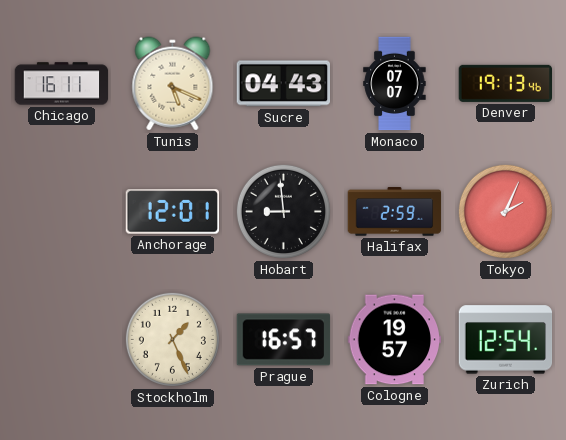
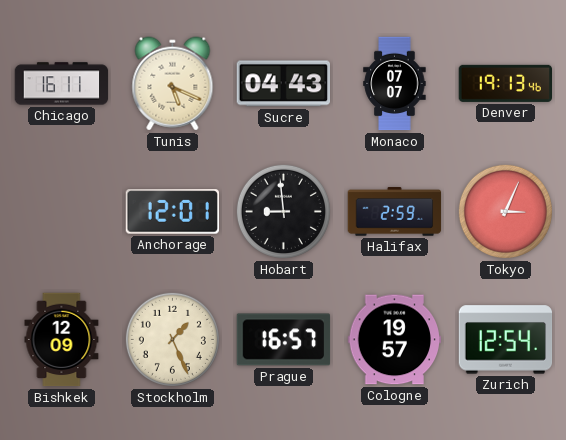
Tokyo: 2:04 -> 3:04
Bishkek: none -> 12:09
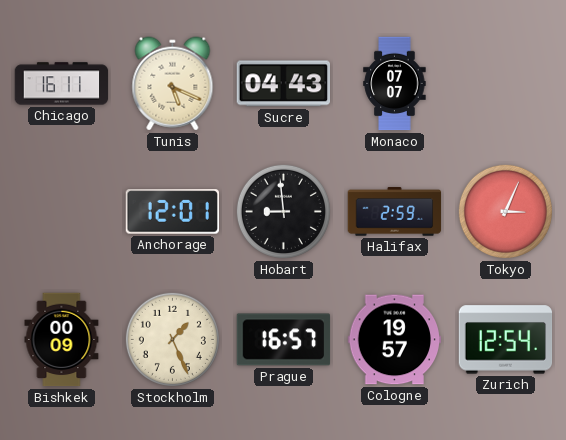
Denver: 19:13 -> none
Bishkek: 12:09 -> 00:09
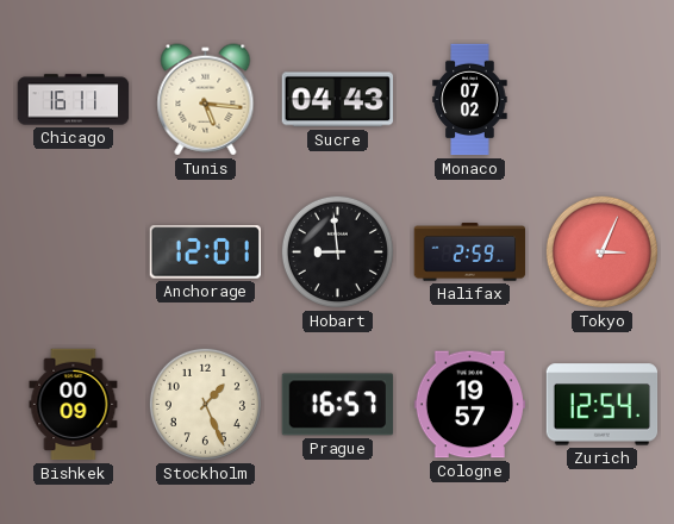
Tunis: 5:19 -> 5:16
Monaco: 07:07 -> 07:02
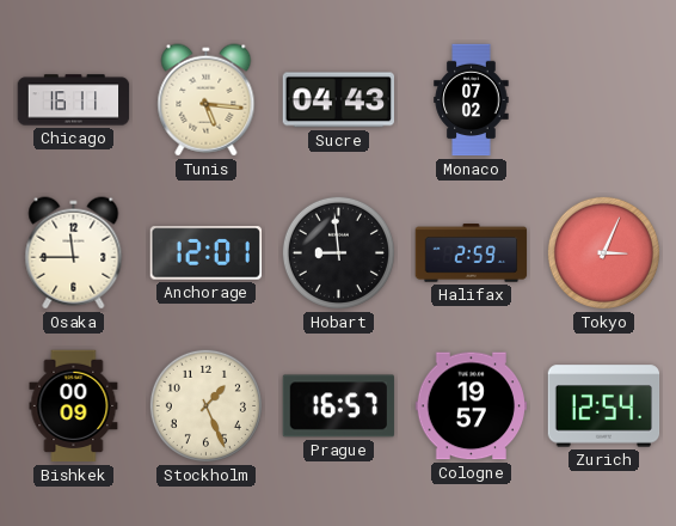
Osaka: none -> 11:45
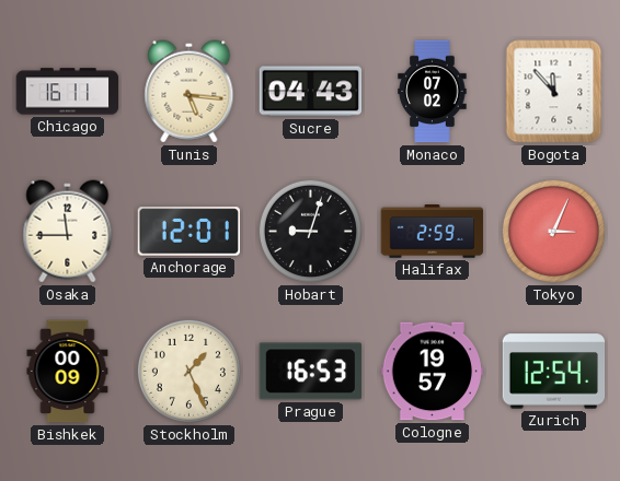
Bogota: none -> 11:53
Hobart: 8:59 -> 9:03
Prague: 16:57 -> 16:53
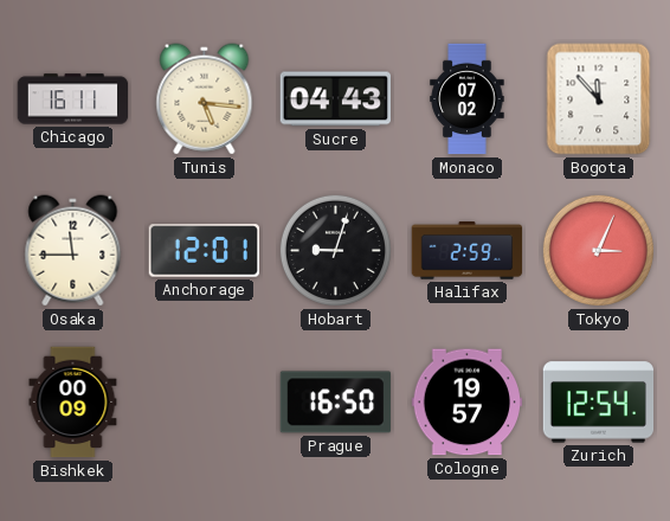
Stockholm: 1:26 -> none
Prague: 16:53 -> 16:50
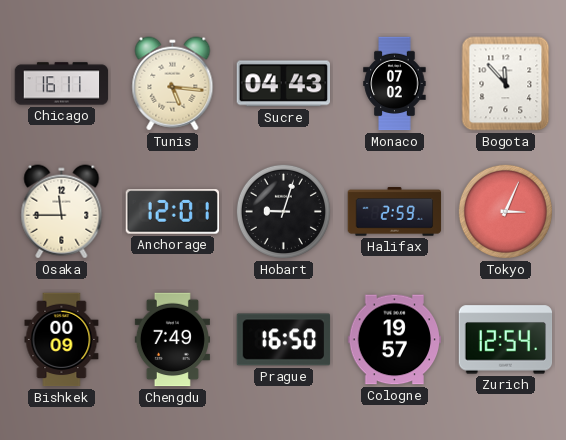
Chengdu: none -> 7:49
